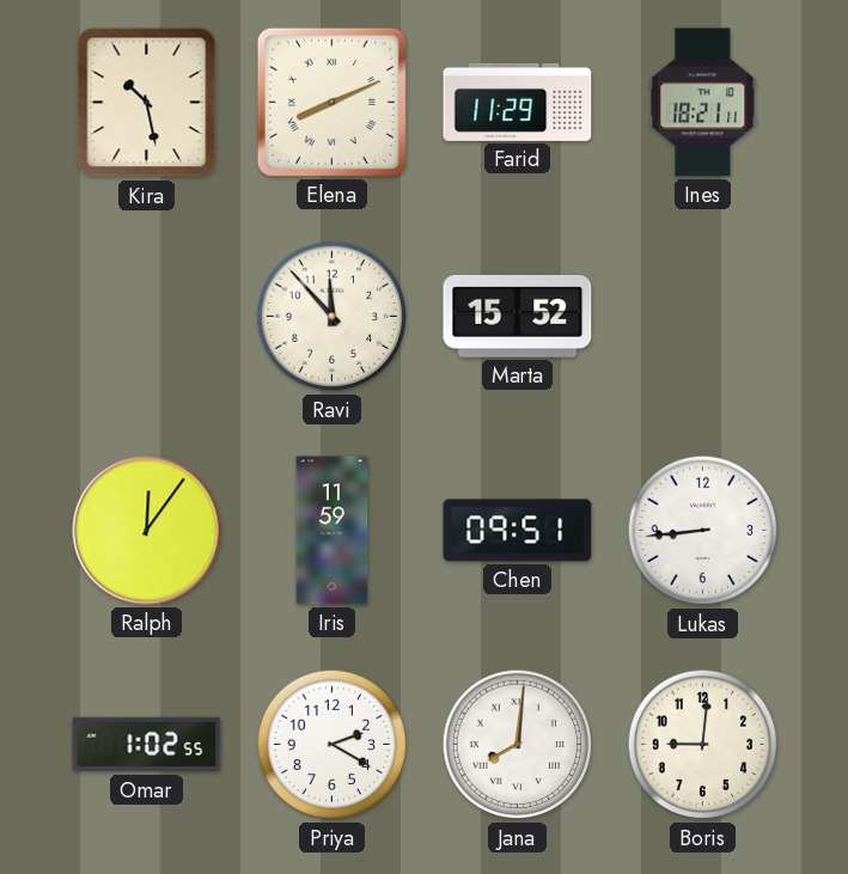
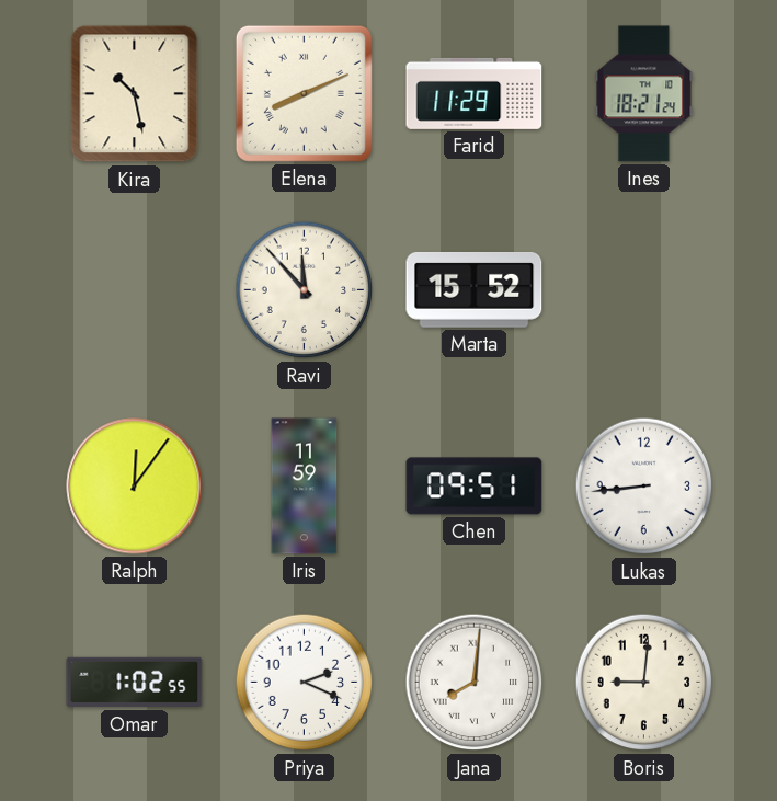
Ines: 18:21:11 -> 18:21:24
Priya: 2:20 -> 2:19
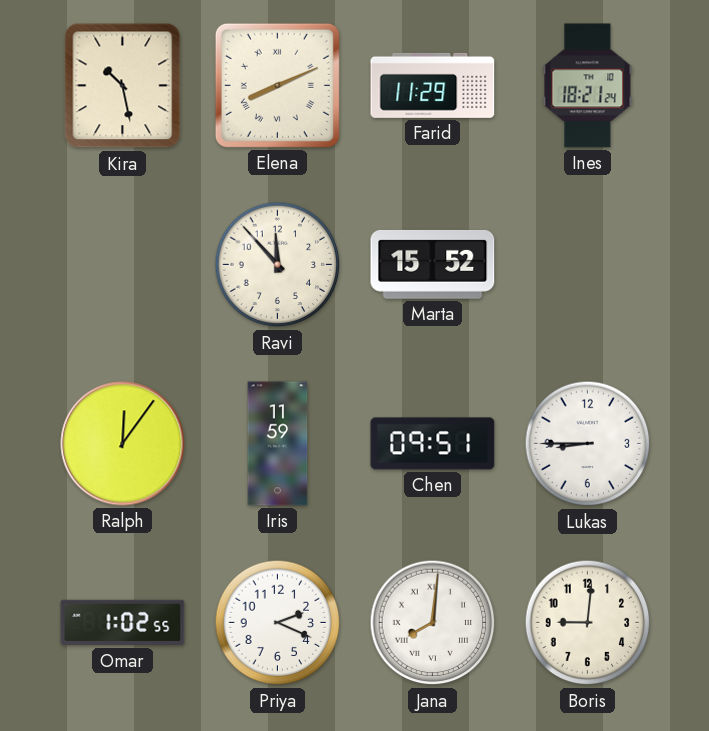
Lukas: 8:44 -> 8:45
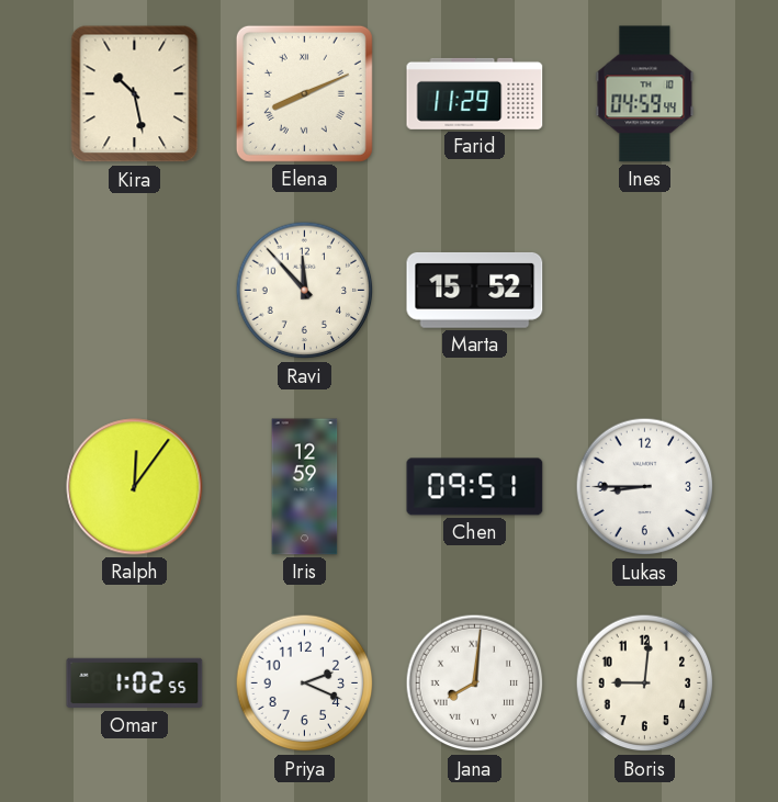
Ines: 18:21 -> 04:59
Iris: 11:59 -> 12:59
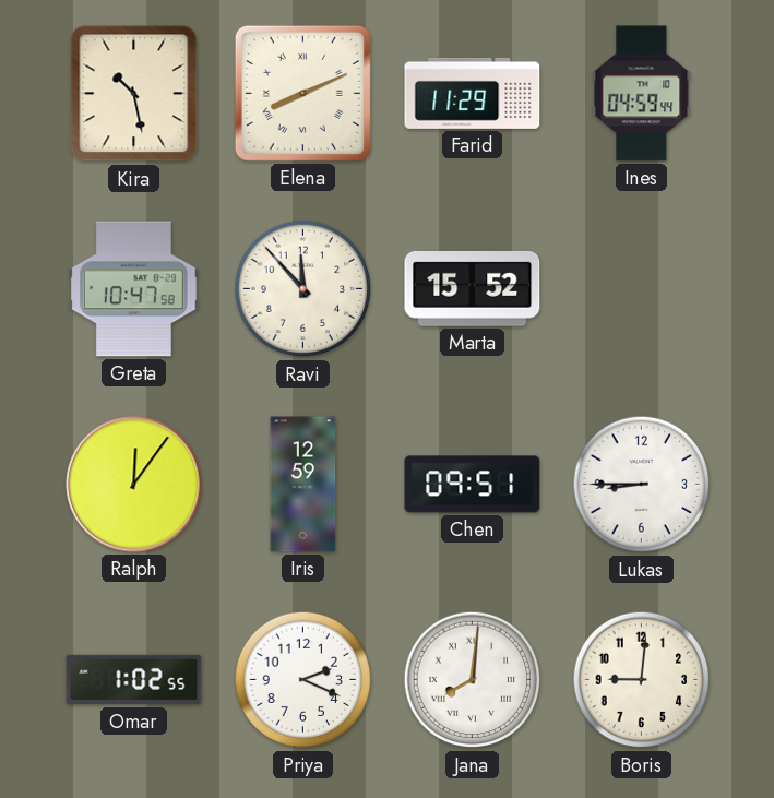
Greta: none -> 10:47
